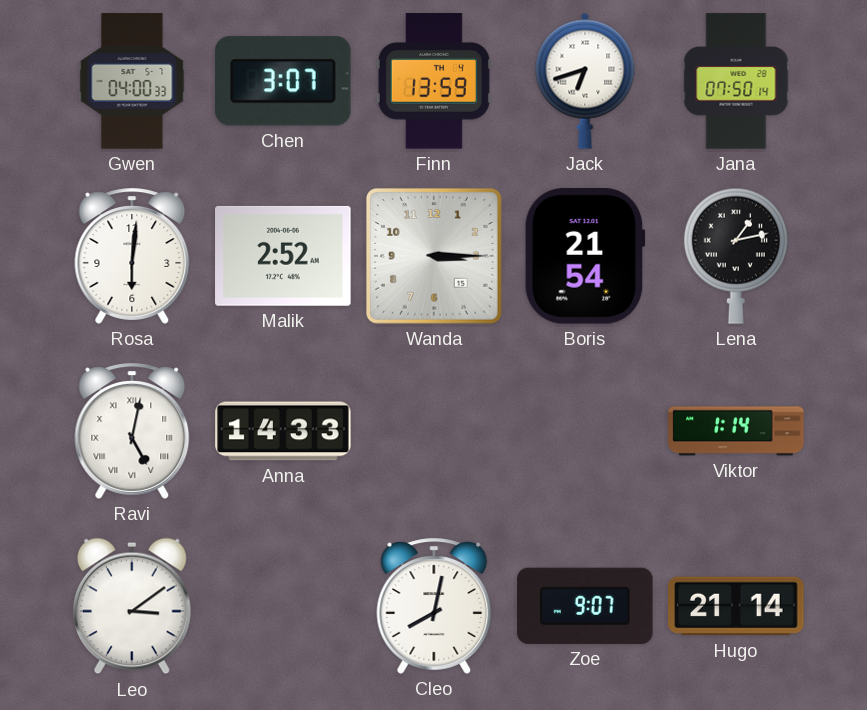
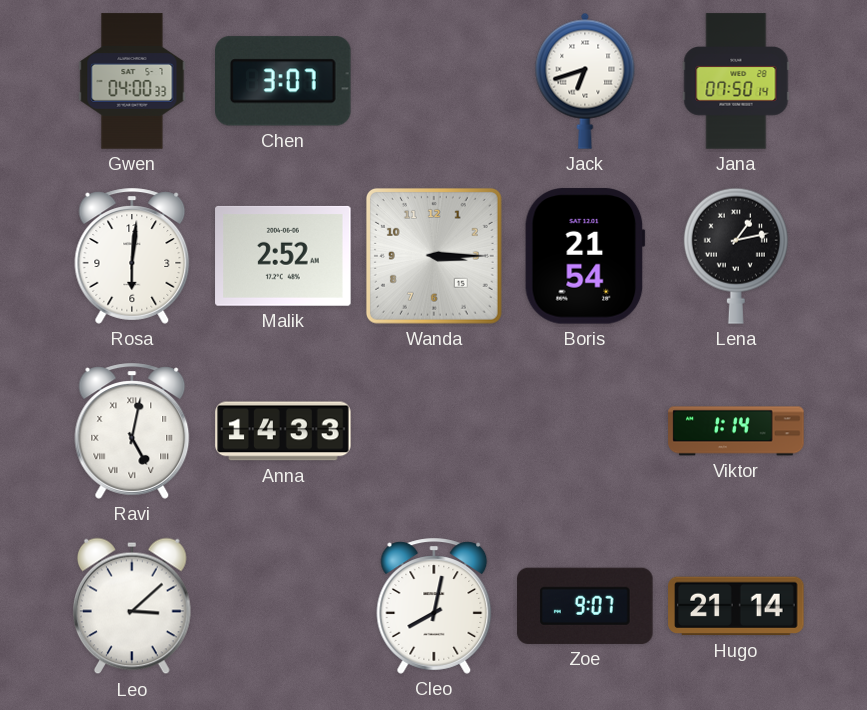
Finn: 13:59 -> none
Leo: 3:09 -> 3:08
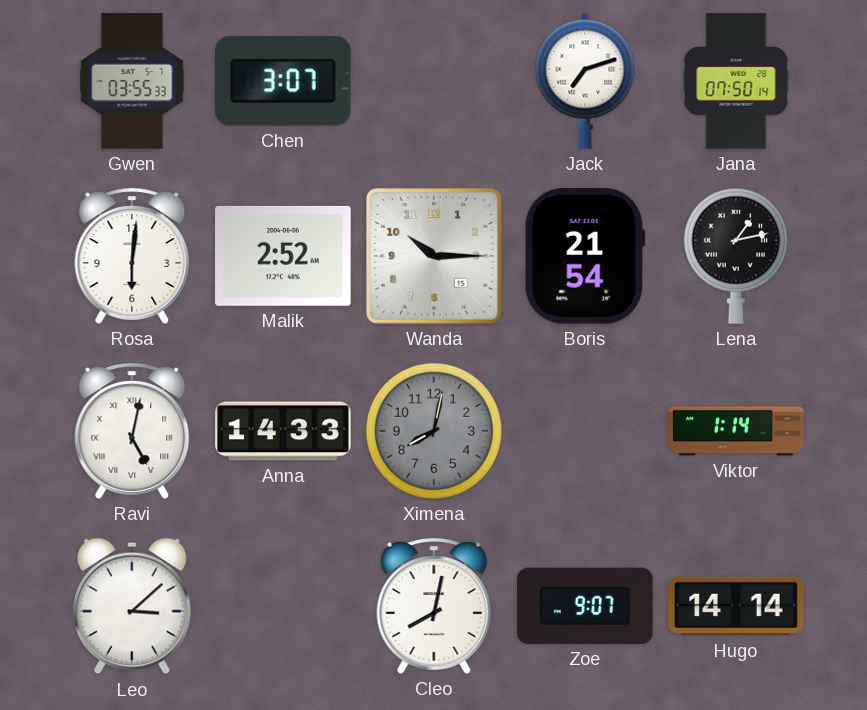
Gwen: 04:00 -> 03:55
Jack: 6:42 -> 7:12
Wanda: 3:15 -> 10:15
Ximena: none -> 8:02
Hugo: 21:14 -> 14:14
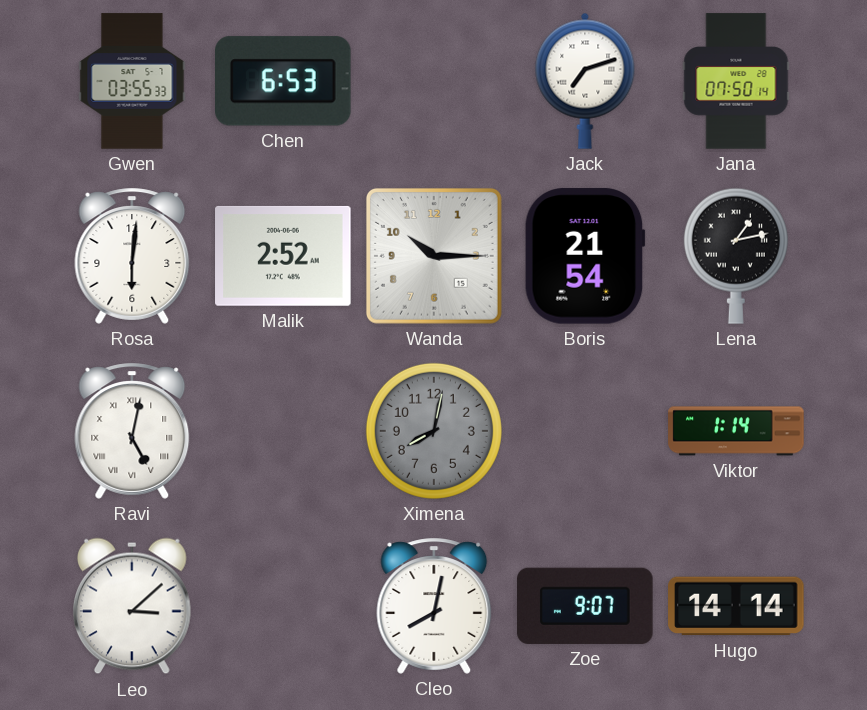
Chen: 3:07 -> 6:53
Anna: 14:33 -> none
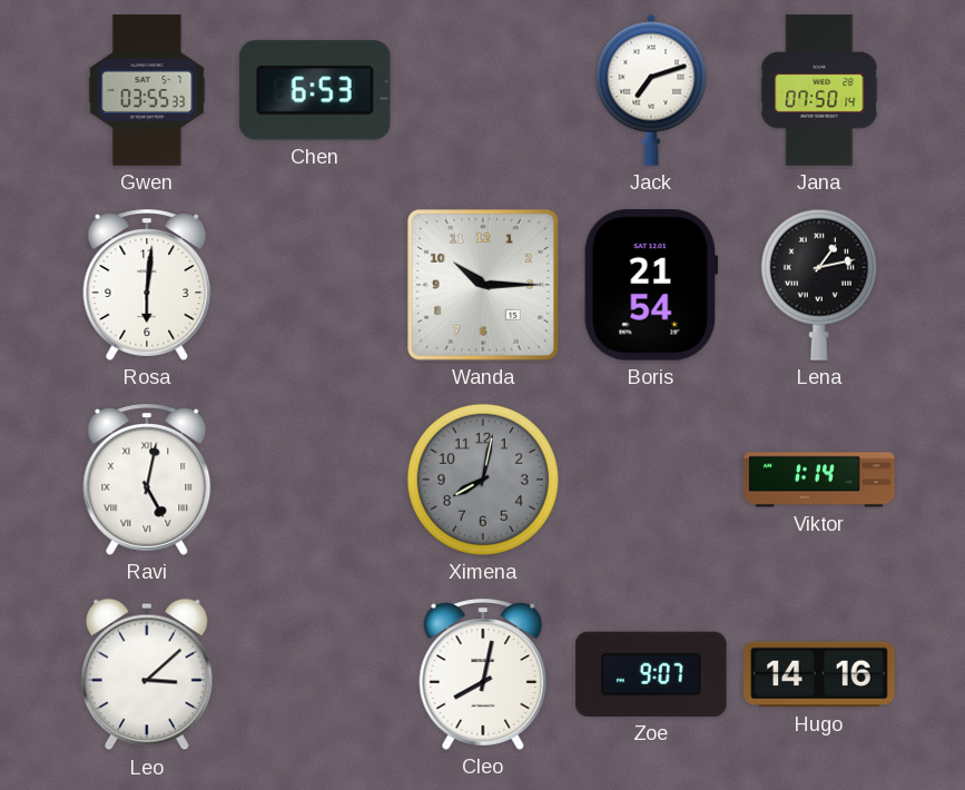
Malik: 2:52 -> none
Hugo: 14:14 -> 14:16
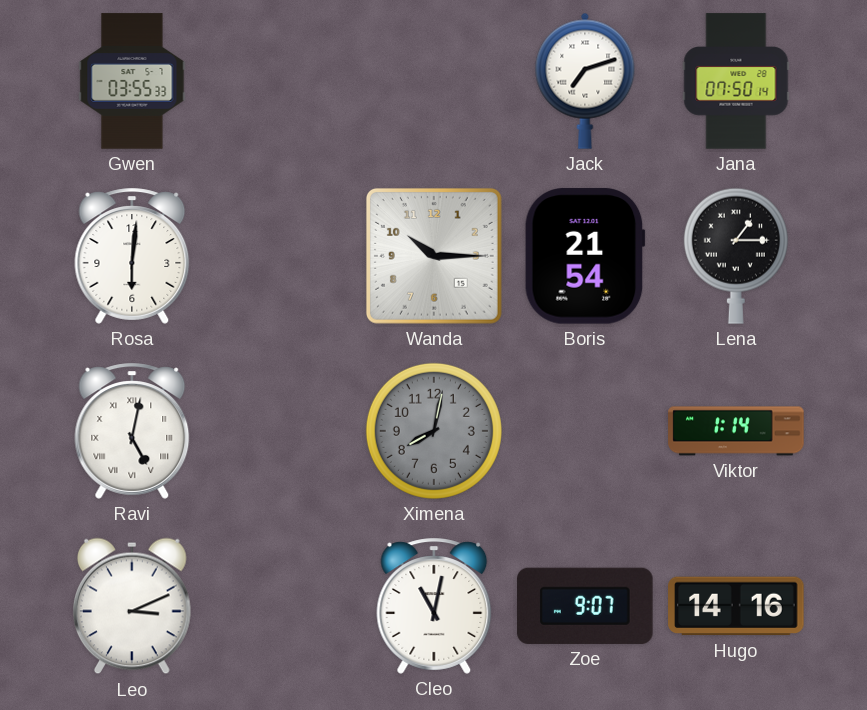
Chen: 6:53 -> none
Lena: 1:13 -> 1:15
Leo: 3:08 -> 3:11
Cleo: 8:02 -> 11:02
